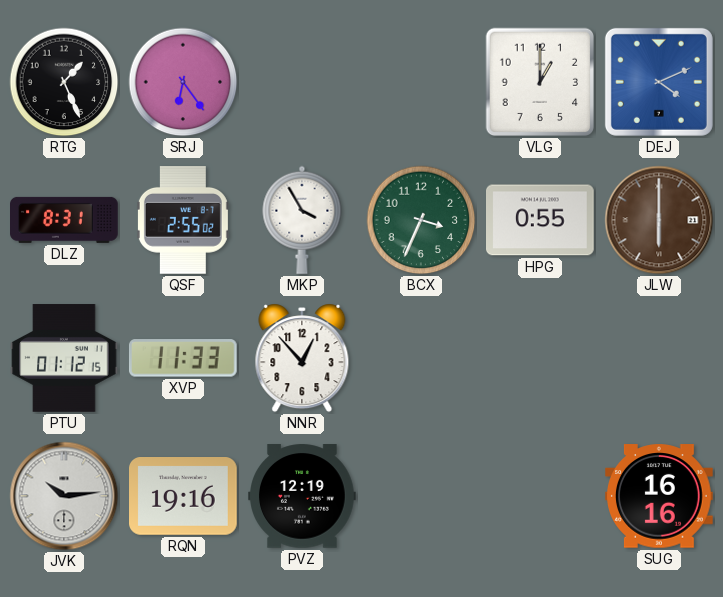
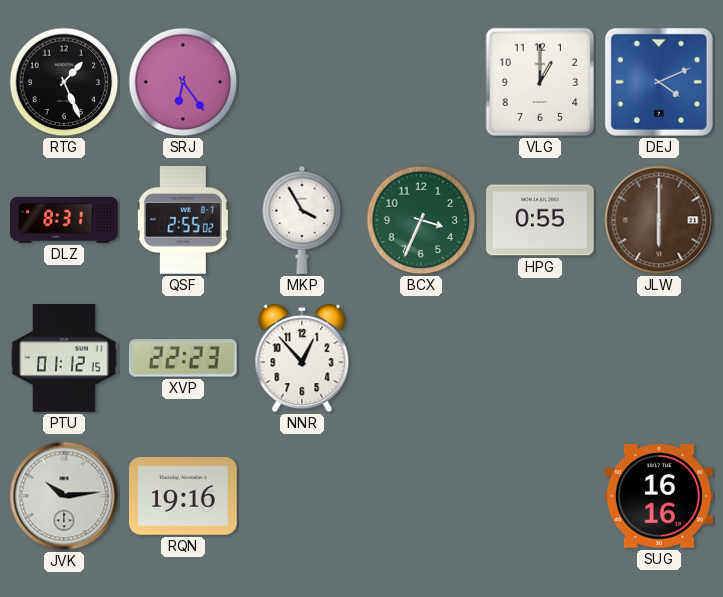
XVP: 11:33 -> 22:23
PVZ: 12:19 -> none
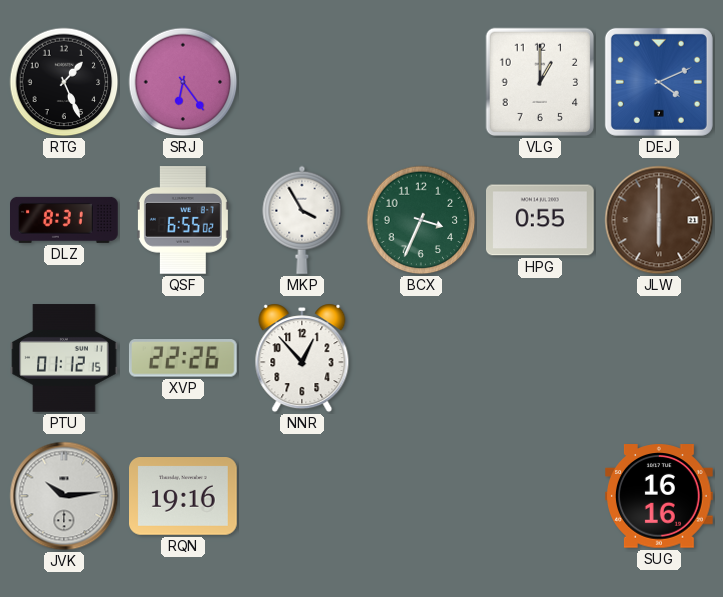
QSF: 2:55 -> 6:55
XVP: 22:23 -> 22:26
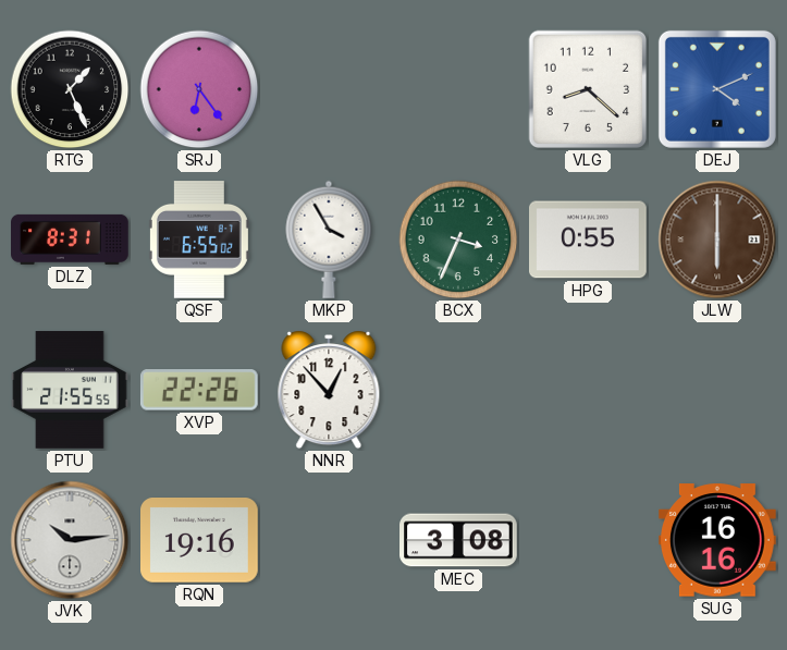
VLG: 1:00 -> 8:22
PTU: 01:12 -> 21:55
MEC: none -> 3:08
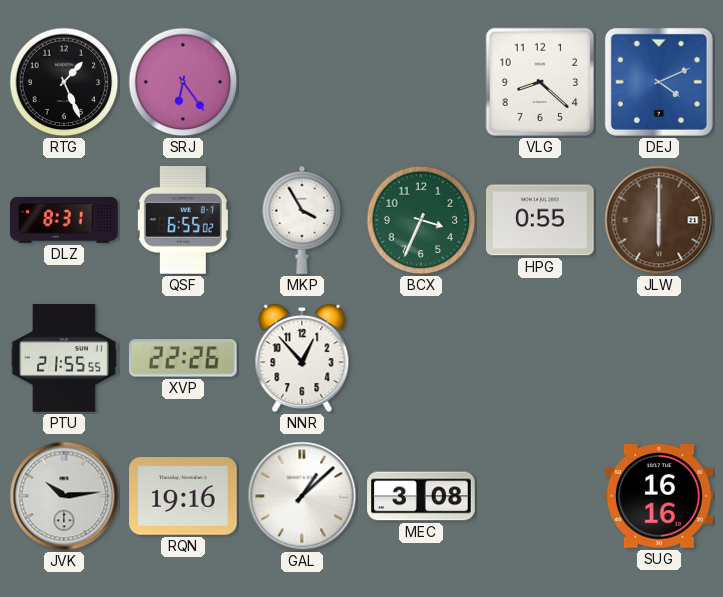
GAL: none -> 1:08
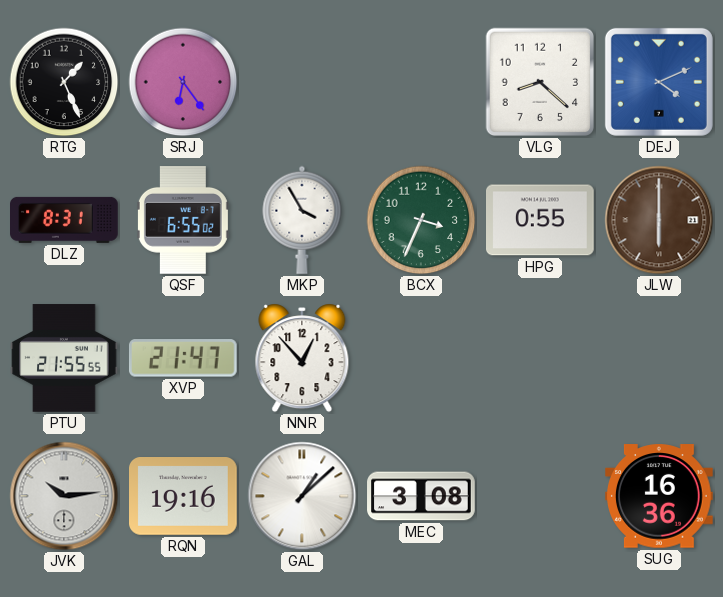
XVP: 22:26 -> 21:47
SUG: 16:16 -> 16:36
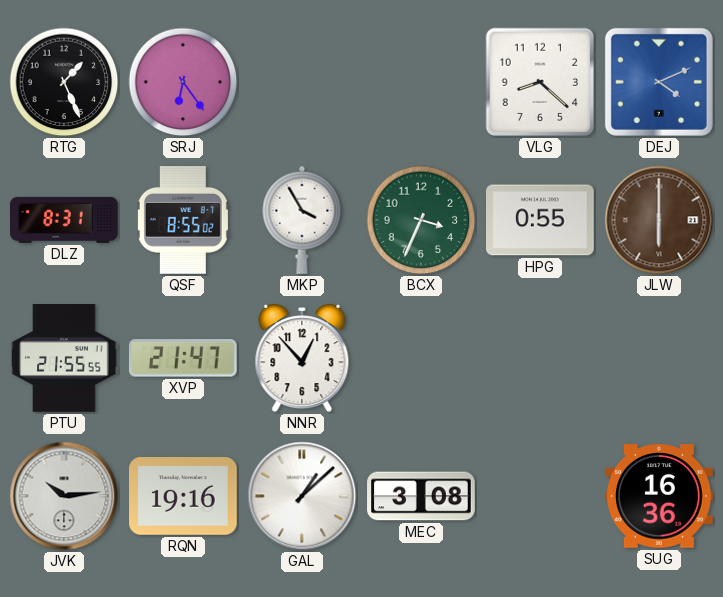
QSF: 6:55 -> 8:55
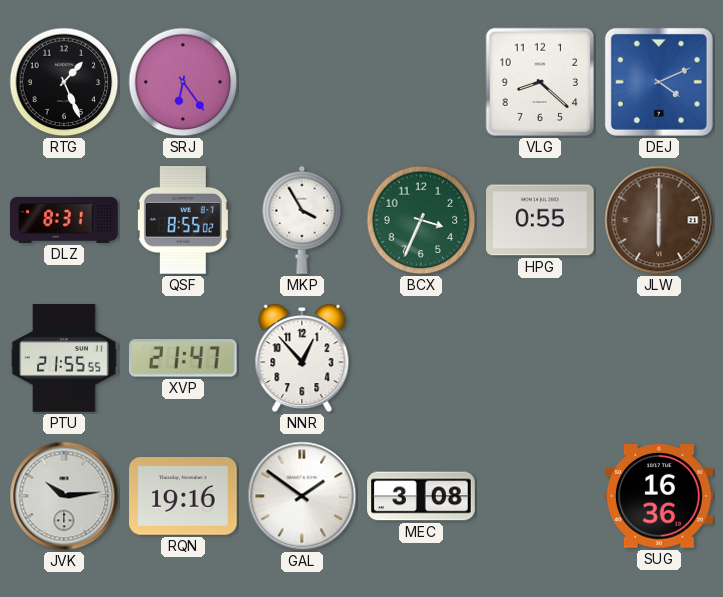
GAL: 1:08 -> 1:51
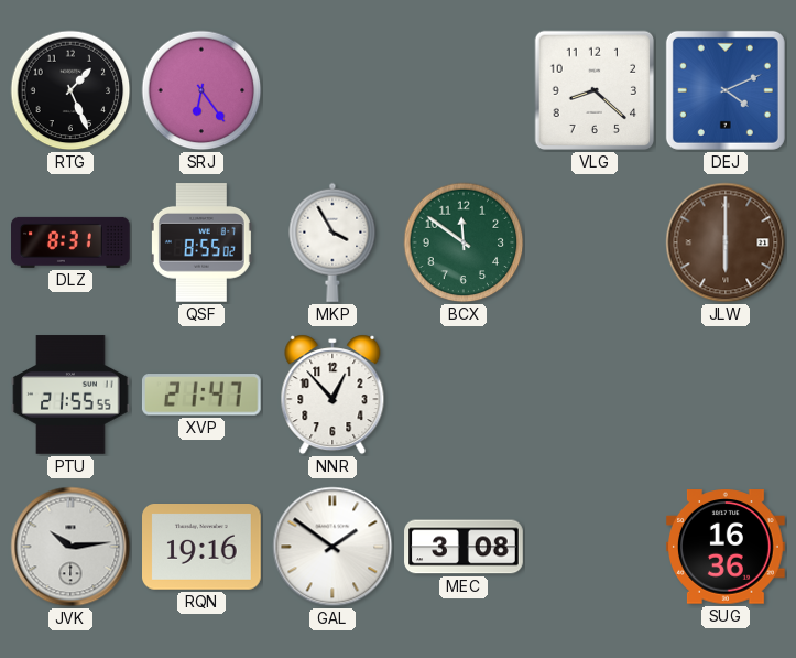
BCX: 3:34 -> 11:51
HPG: 0:55 -> none
